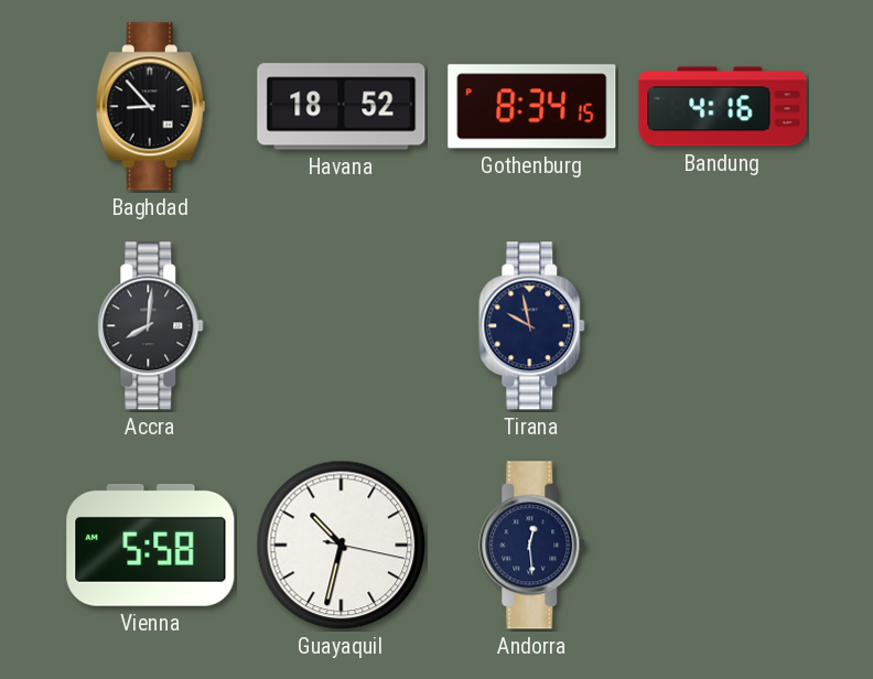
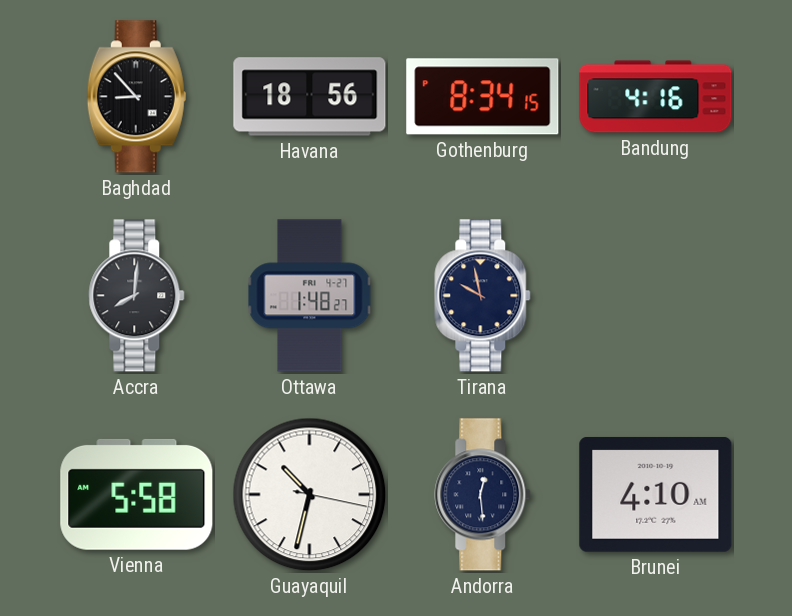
Havana: 18:52 -> 18:56
Ottawa: none -> 1:48
Brunei: none -> 4:10
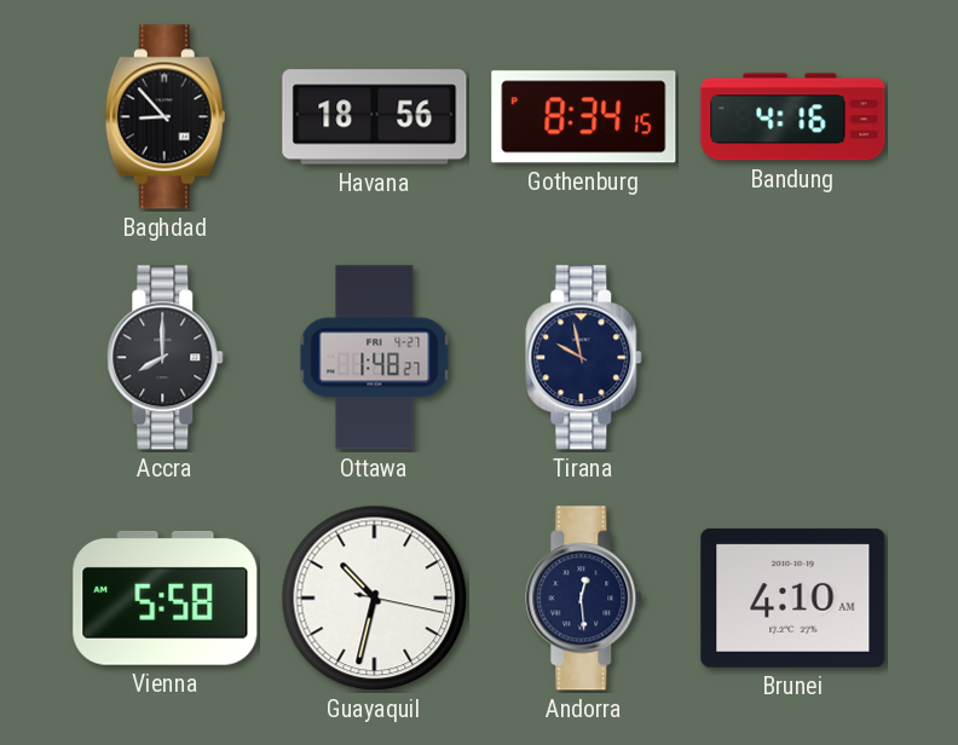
Accra: 8:01 -> 8:00
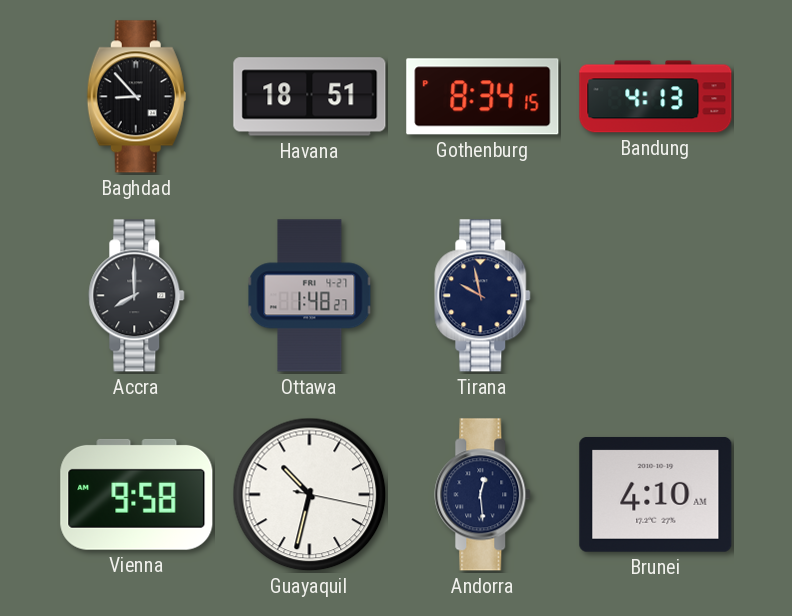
Havana: 18:56 -> 18:51
Bandung: 4:16 -> 4:13
Vienna: 5:58 -> 9:58
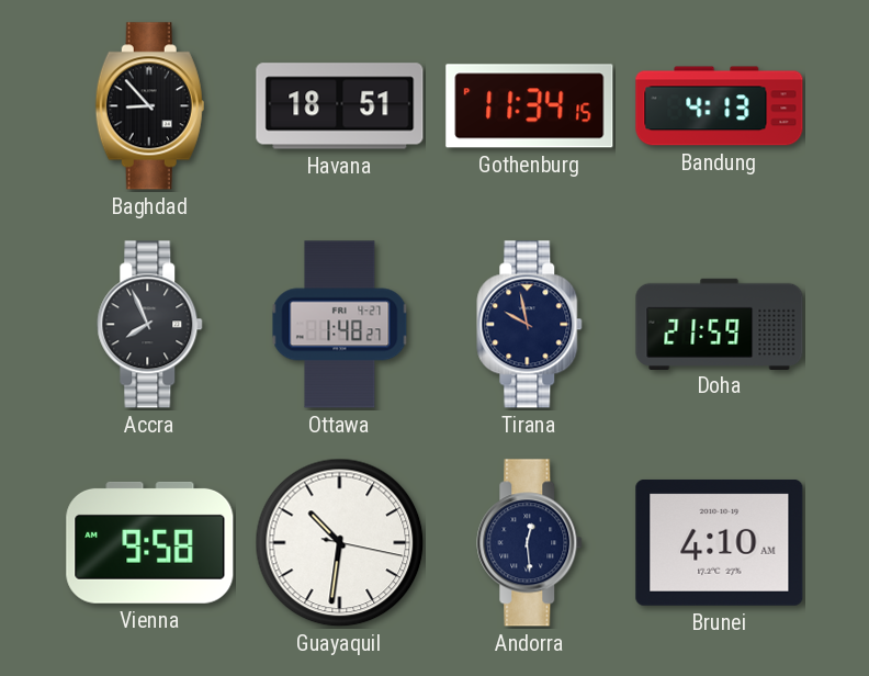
Gothenburg: 8:34 -> 11:34
Accra: 8:00 -> 7:56
Doha: none -> 21:59
Guayaquil: 10:32 -> 10:31
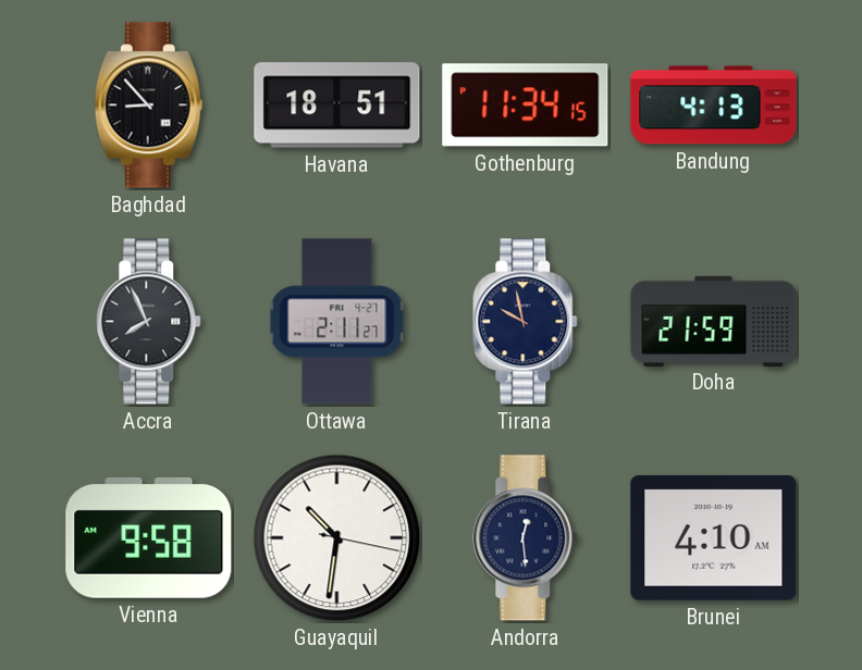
Ottawa: 1:48 -> 2:11
